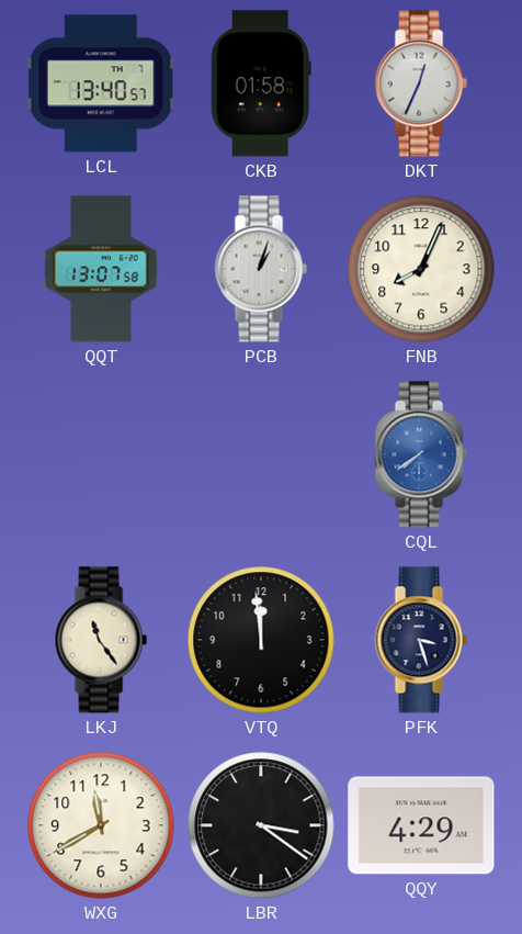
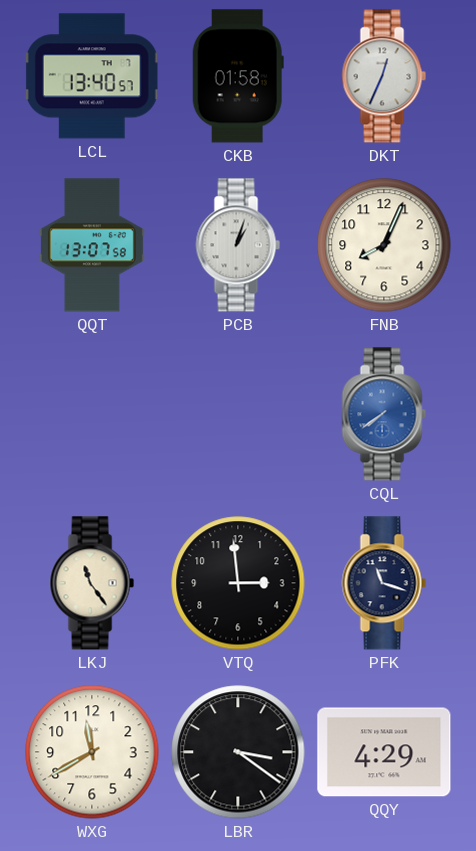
VTQ: 11:59 -> 2:59
PFK: 3:27 -> 11:18
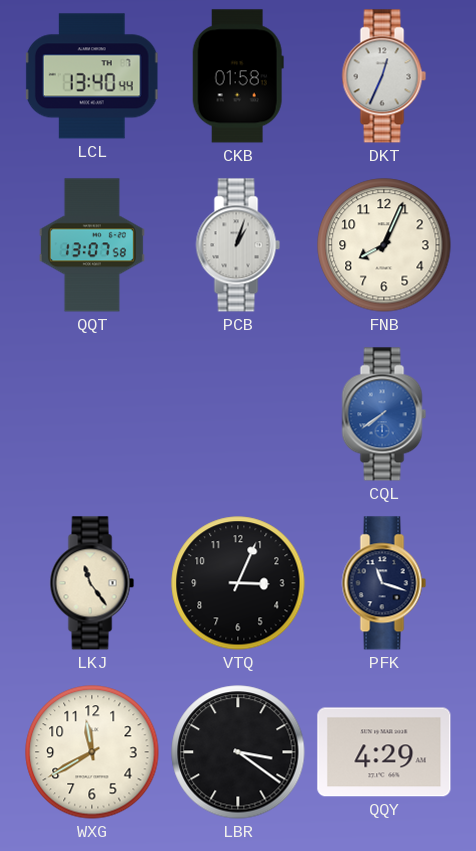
LCL: 13:40:57 -> 13:40:44
VTQ: 2:59 -> 3:04
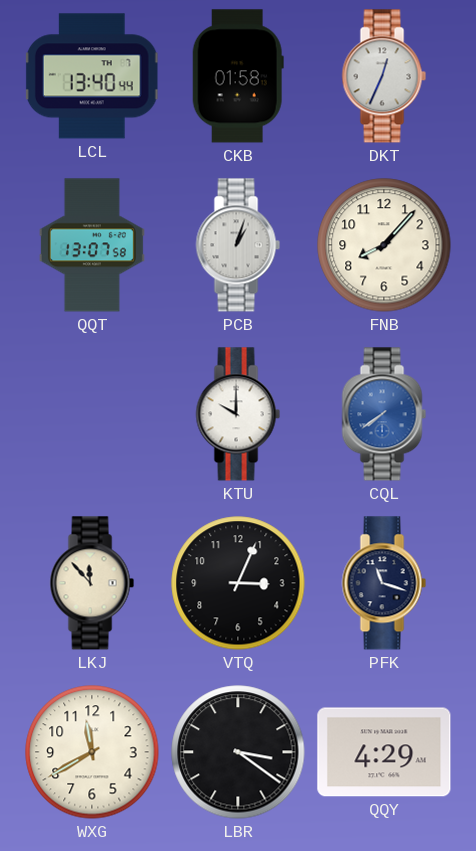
FNB: 8:04 -> 8:07
KTU: none -> 10:00
LKJ: 11:24 -> 11:53
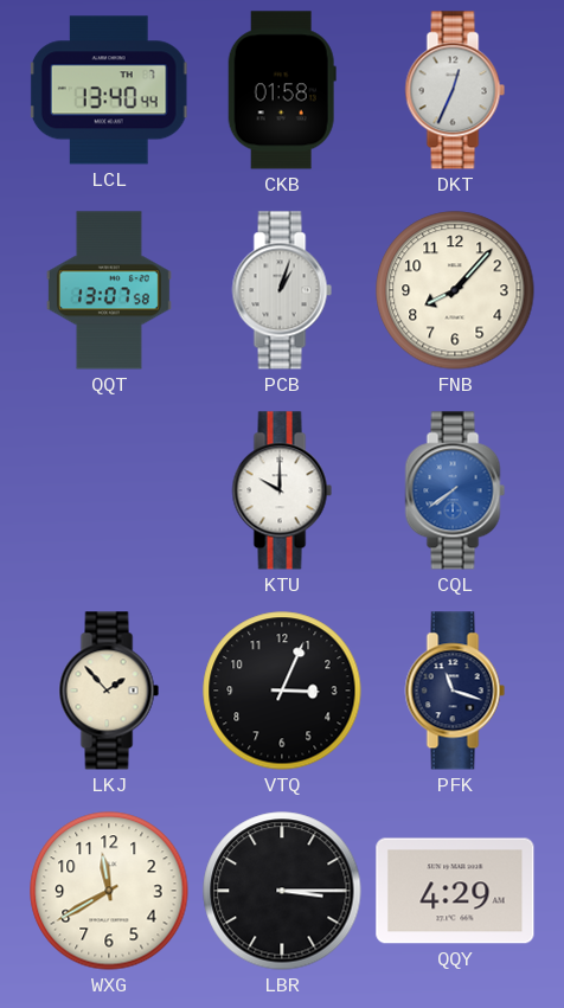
LKJ: 11:53 -> 1:53
LBR: 3:21 -> 3:15
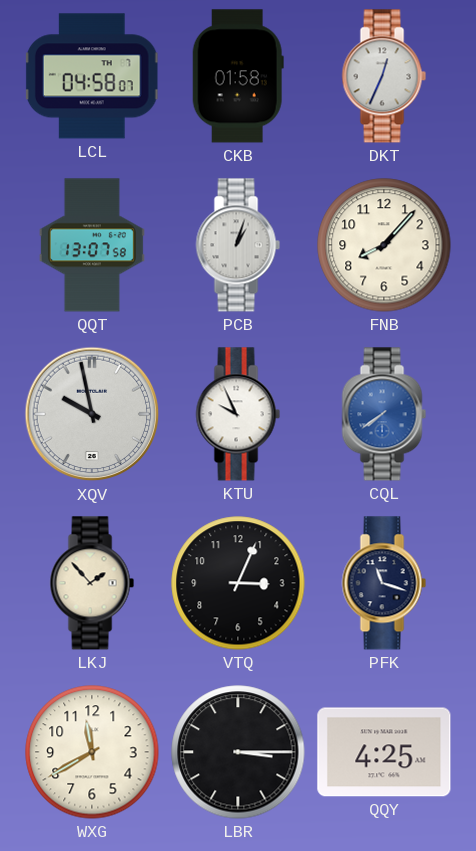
LCL: 13:40 -> 04:58
XQV: none -> 9:58
KTU: 10:00 -> 9:56
QQY: 4:29 -> 4:25
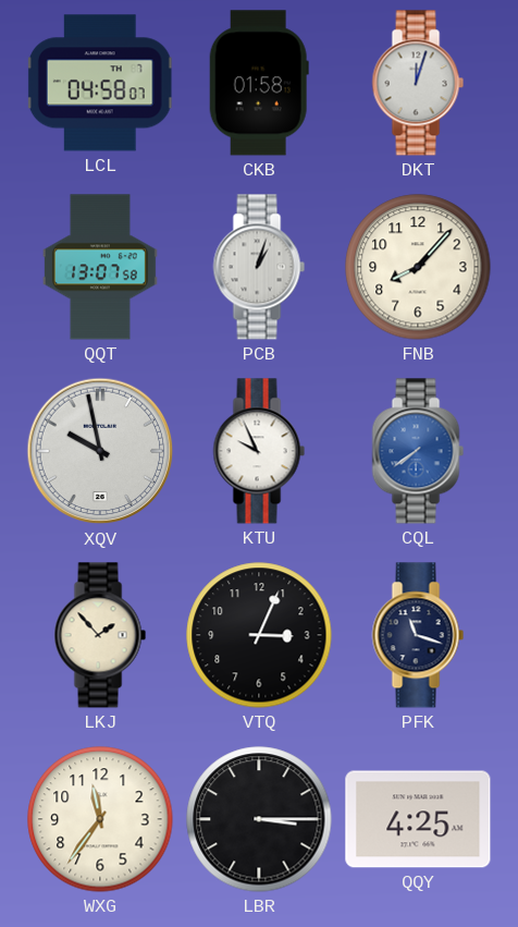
DKT: 12:34 -> 12:03
WXG: 11:40 -> 11:36
